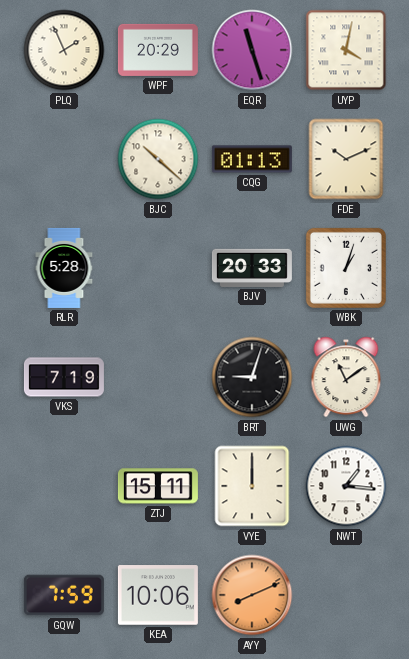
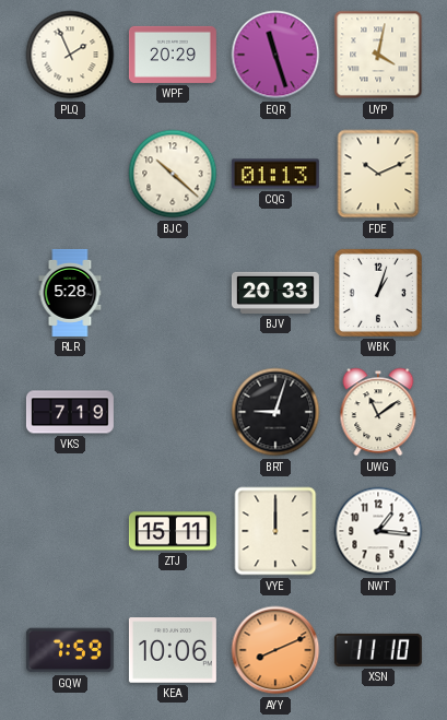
XSN: none -> 11:10
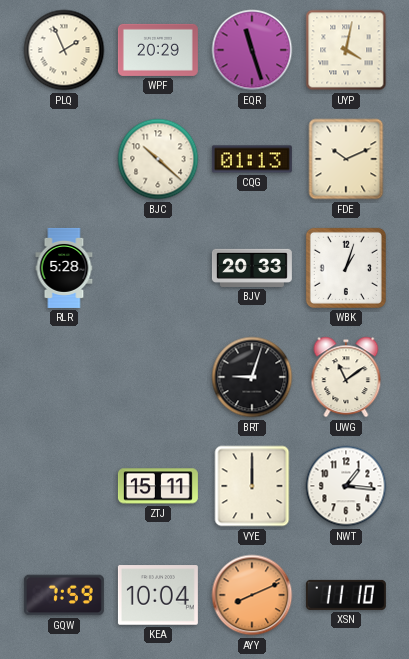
VKS: 7:19 -> none
KEA: 10:06 -> 10:04
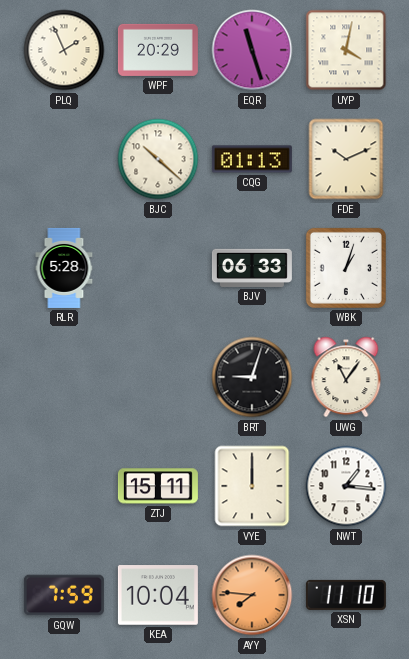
BJV: 20:33 -> 06:33
UWG: 11:09 -> 11:06
AYY: 8:11 -> 7:46
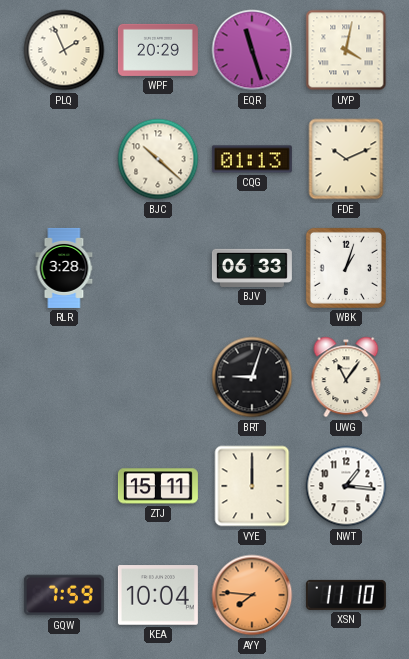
RLR: 5:28 -> 3:28
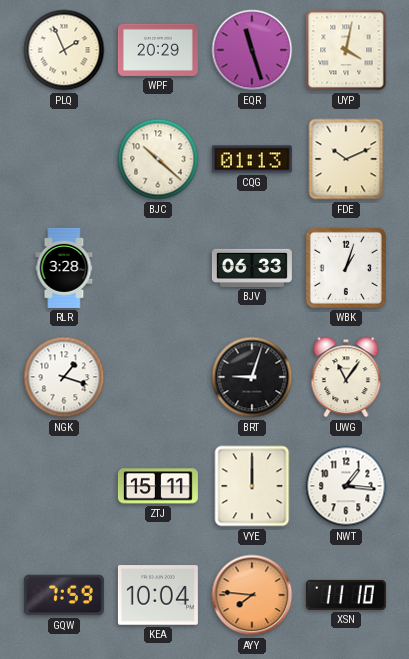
NGK: none -> 1:18
